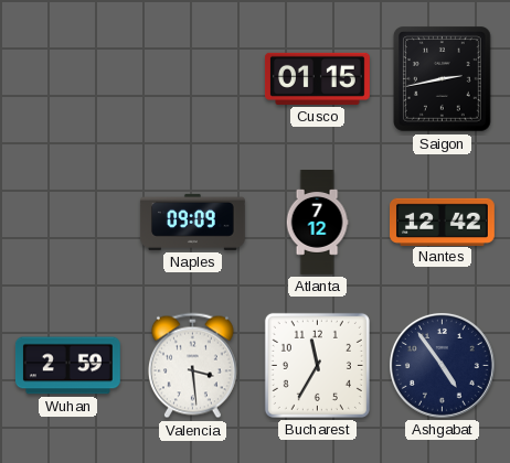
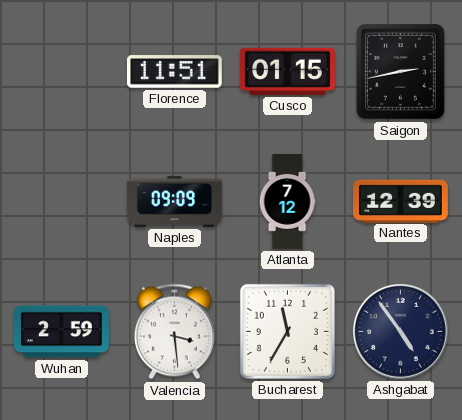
Florence: none -> 11:51
Nantes: 12:42 -> 12:39
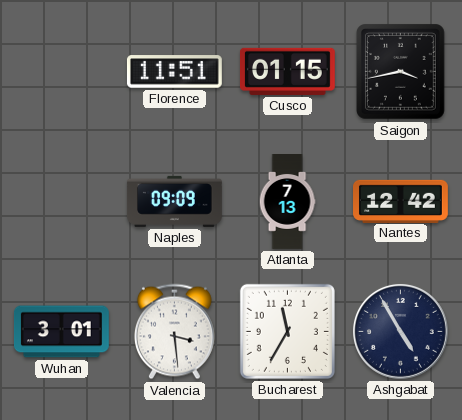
Saigon: 2:43 -> 3:43
Atlanta: 7:12 -> 7:13
Nantes: 12:39 -> 12:42
Wuhan: 2:59 -> 3:01
Ashgabat: 4:54 -> 4:55
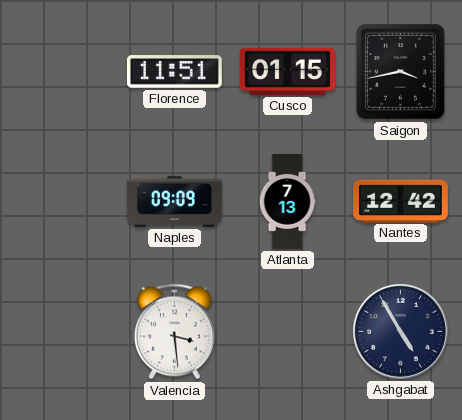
Wuhan: 3:01 -> none
Bucharest: 11:35 -> none
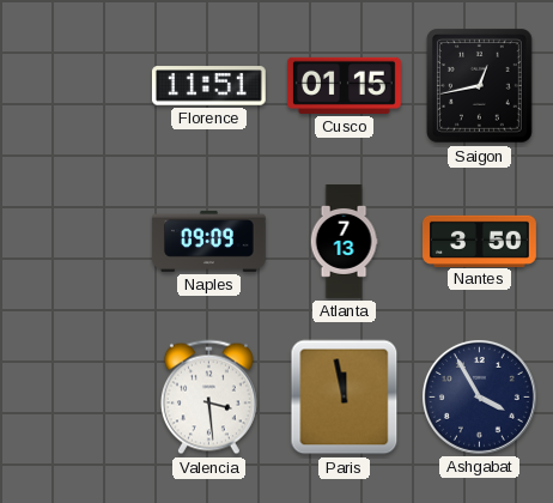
Saigon: 3:43 -> 12:43
Nantes: 12:42 -> 3:50
Paris: none -> 11:58
Ashgabat: 4:55 -> 3:55
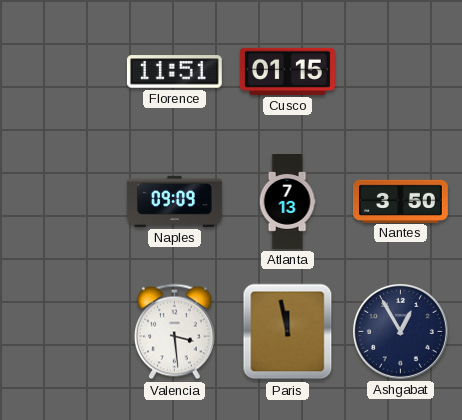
Saigon: 12:43 -> none
Ashgabat: 3:55 -> 12:55
